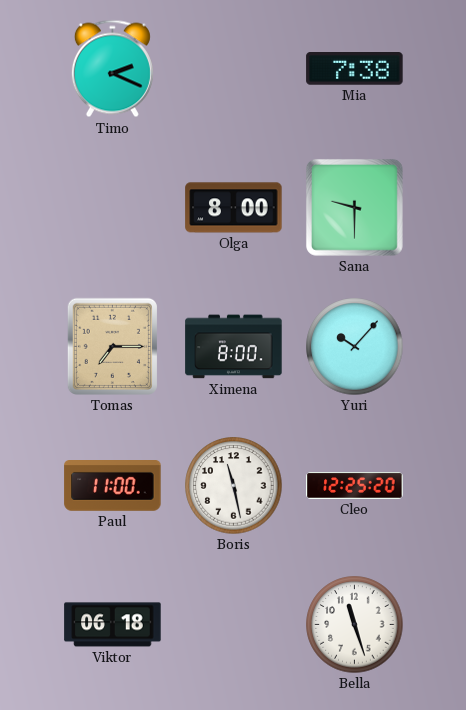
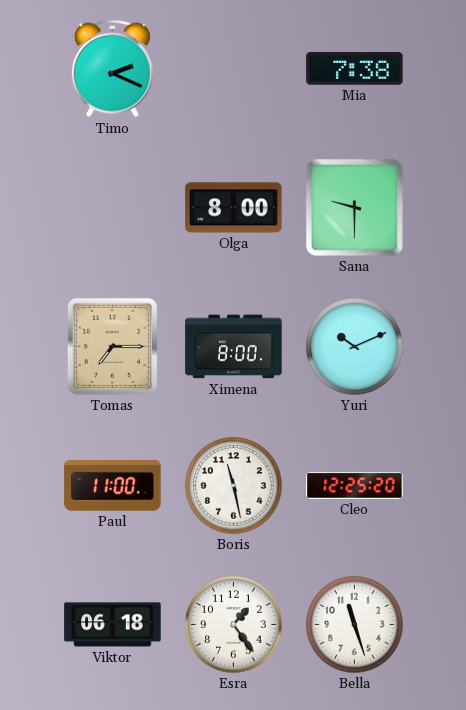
Yuri: 10:07 -> 10:11
Esra: none -> 1:24
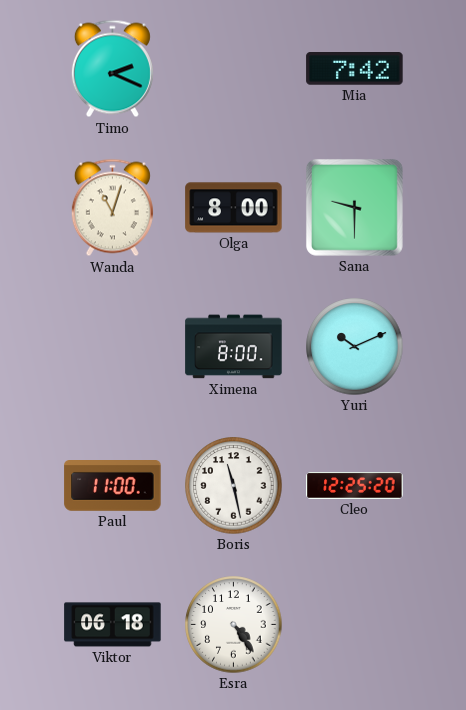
Mia: 7:38 -> 7:42
Wanda: none -> 11:03
Tomas: 7:15 -> none
Esra: 1:24 -> 4:24
Bella: 11:27 -> none
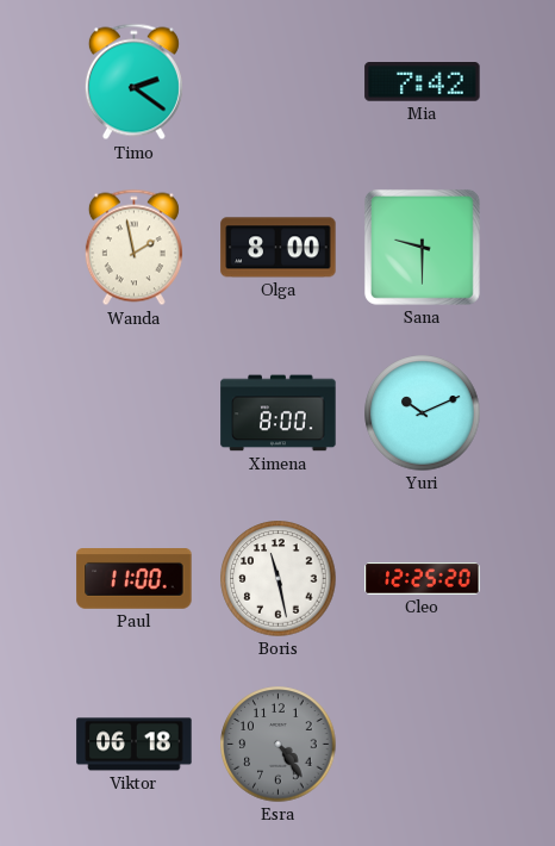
Timo: 2:19 -> 2:21
Wanda: 11:03 -> 1:58
Esra dial: white -> grey
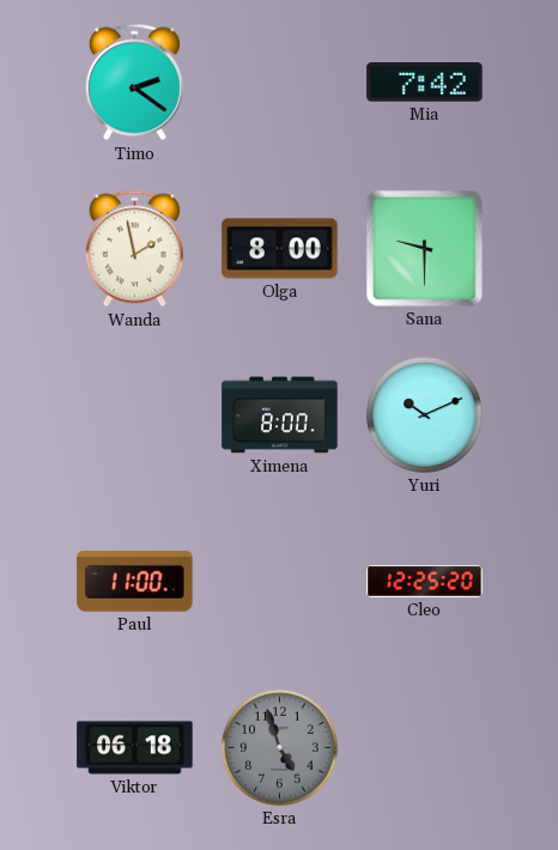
Boris: 11:28 -> none
Esra: 4:24 -> 4:57
